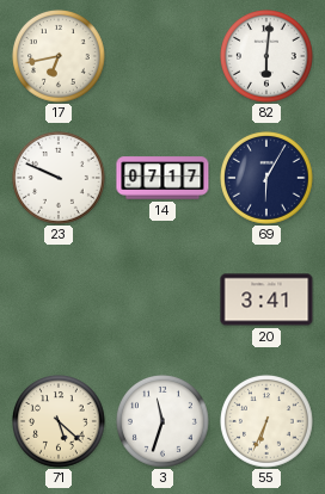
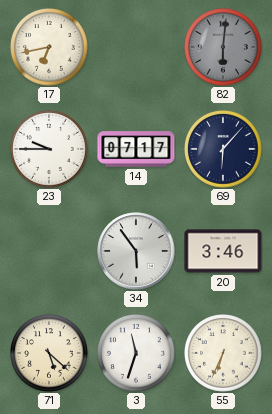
82 dial: white -> grey
23: 9:49 -> 9:45
69: 6:05 -> 6:07
34: none -> 5:54
20: 3:41 -> 3:46
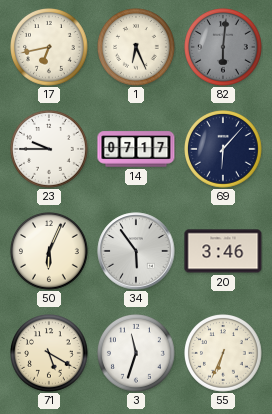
1: none -> 6:26
50: none -> 6:04
71: 5:22 -> 5:20
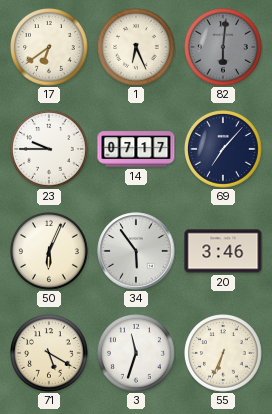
17: 6:43 -> 6:39
69: 6:07 -> 7:07
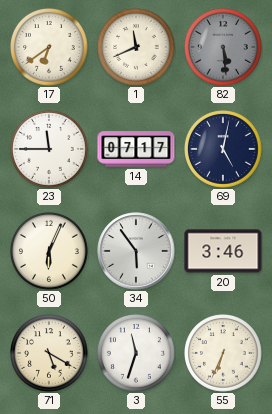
1: 6:26 -> 11:41
82: 6:01 -> 5:29
23: 9:45 -> 11:45
69: 7:07 -> 5:02
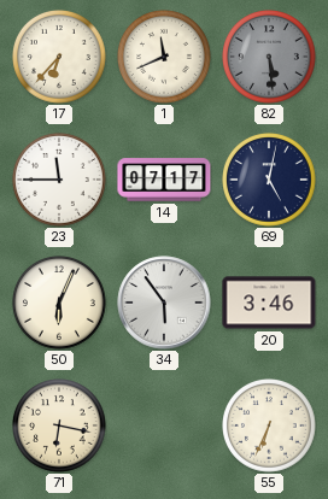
17: 6:39 -> 6:37
71: 5:20 -> 6:17
3: 11:33 -> none
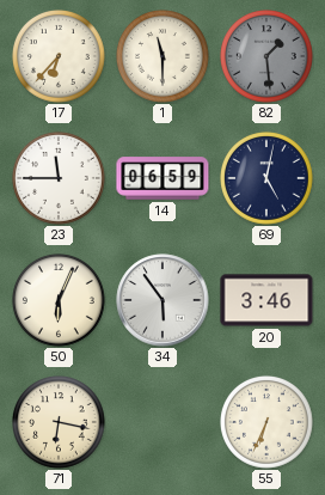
1: 11:41 -> 11:30
82: 5:29 -> 1:29
14: 07:17 -> 06:59
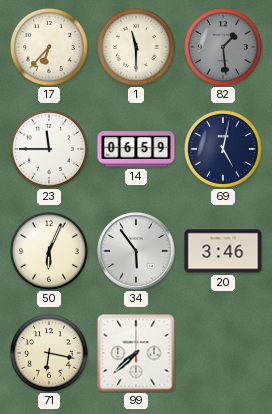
99: none -> 7:38
55: 6:34 -> none
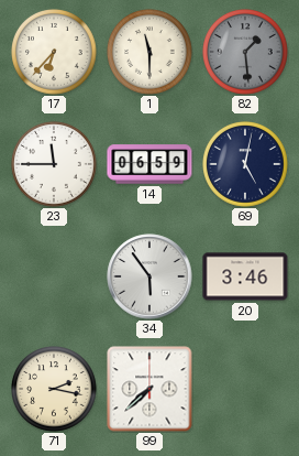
50: 6:04 -> none
71: 6:17 -> 2:17
